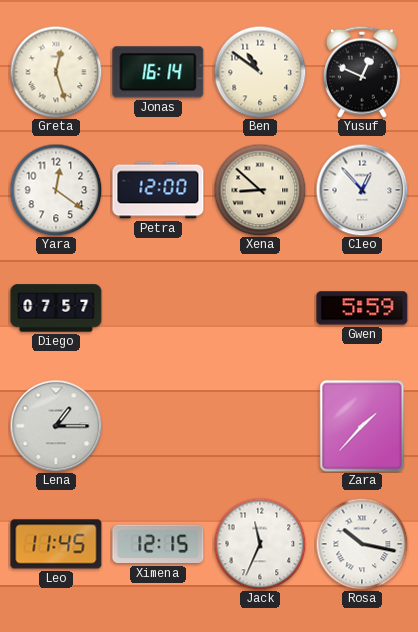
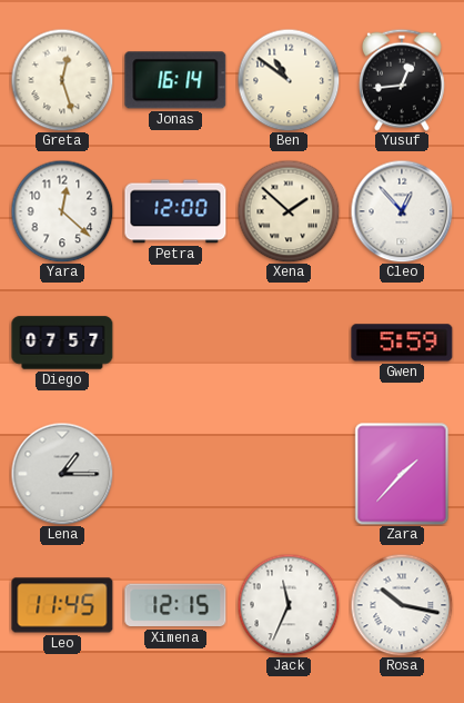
Yusuf: 12:49 -> 12:44
Yara: 12:21 -> 12:22
Xena: 8:52 -> 1:52
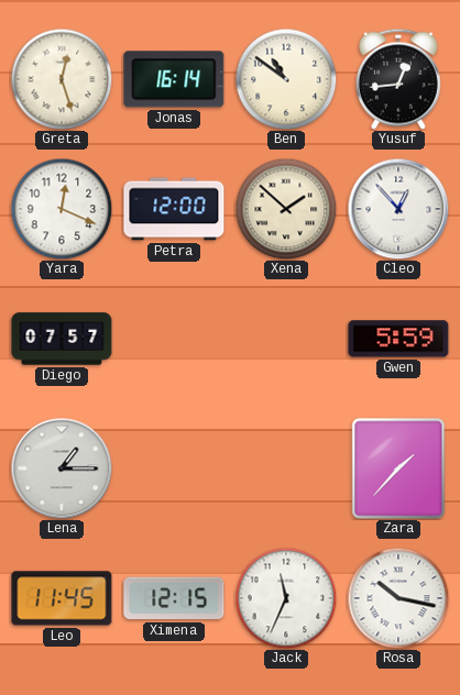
Yara: 12:22 -> 12:19
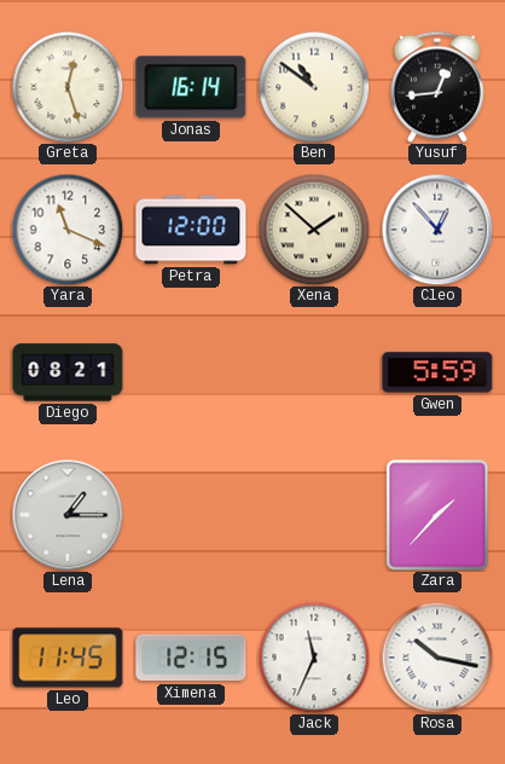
Yara: 12:19 -> 11:19
Diego: 07:57 -> 08:21
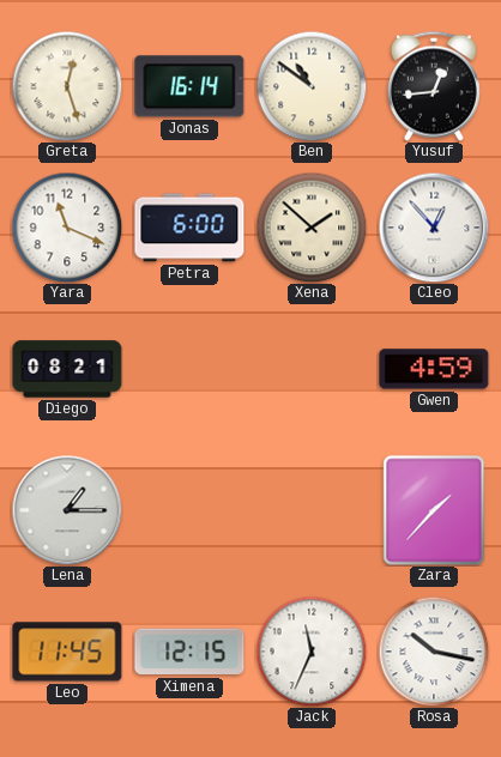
Petra: 12:00 -> 6:00
Gwen: 5:59 -> 4:59
